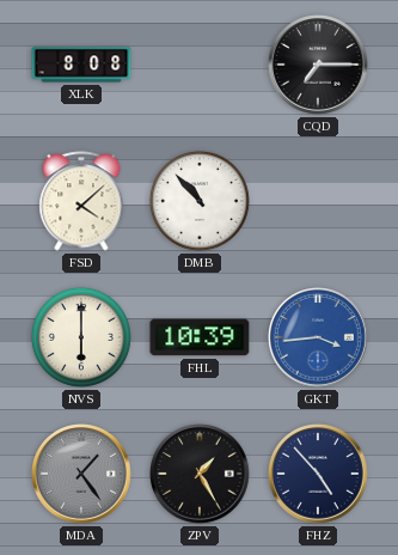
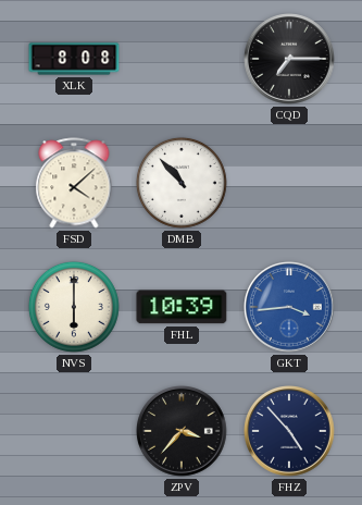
MDA: 1:24 -> none
ZPV: 1:25 -> 3:37
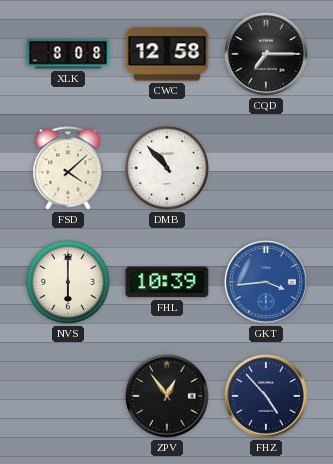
CWC: none -> 12:58
ZPV: 3:37 -> 12:54
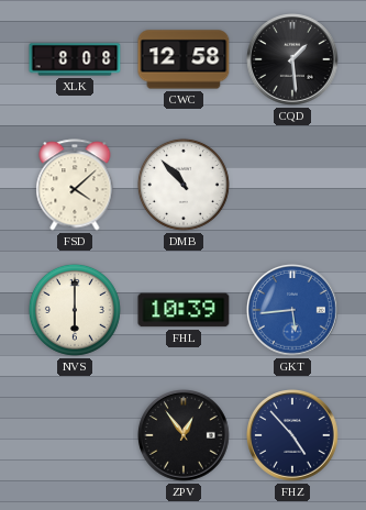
CQD: 7:15 -> 1:29
GKT: 3:44 -> 5:44
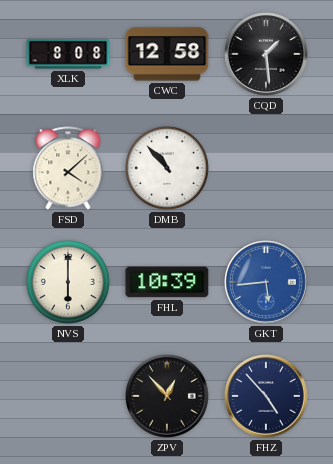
ZPV: 12:54 -> 12:53
